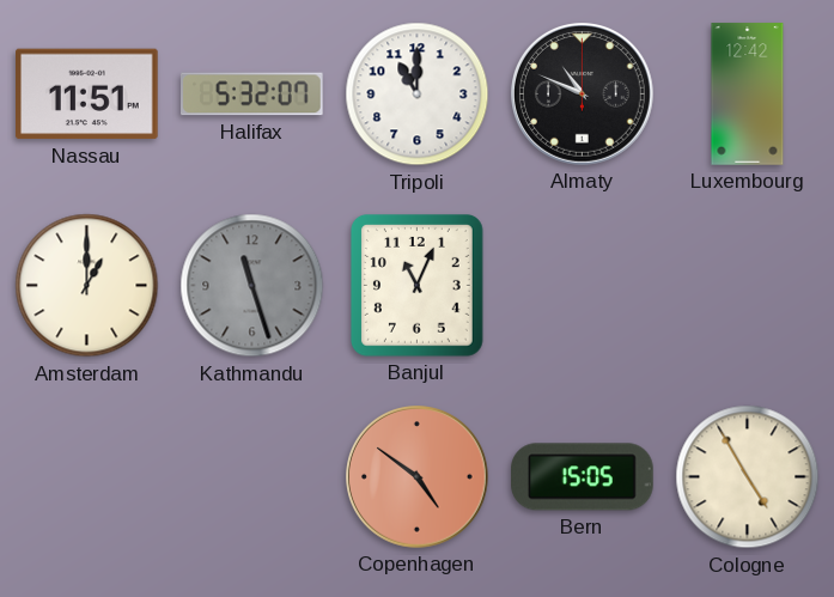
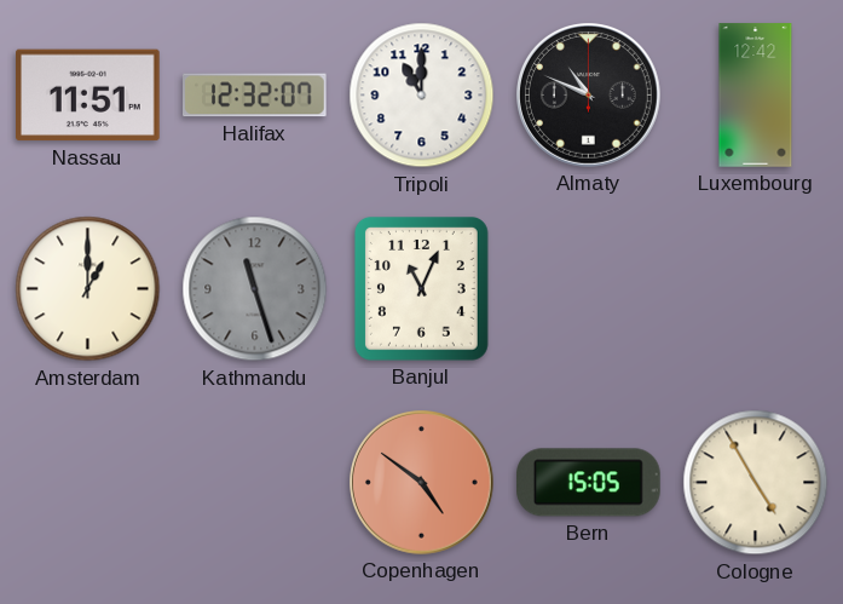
Halifax: 5:32 -> 12:32
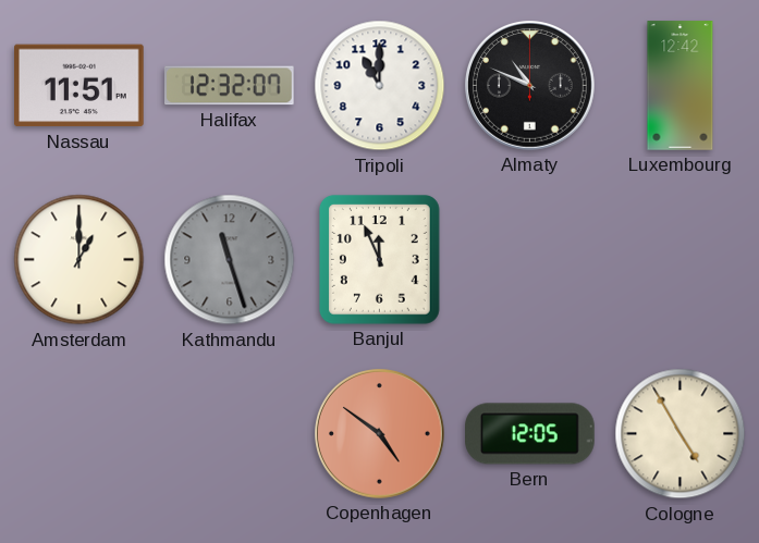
Banjul: 11:04 -> 11:56
Bern: 15:05 -> 12:05
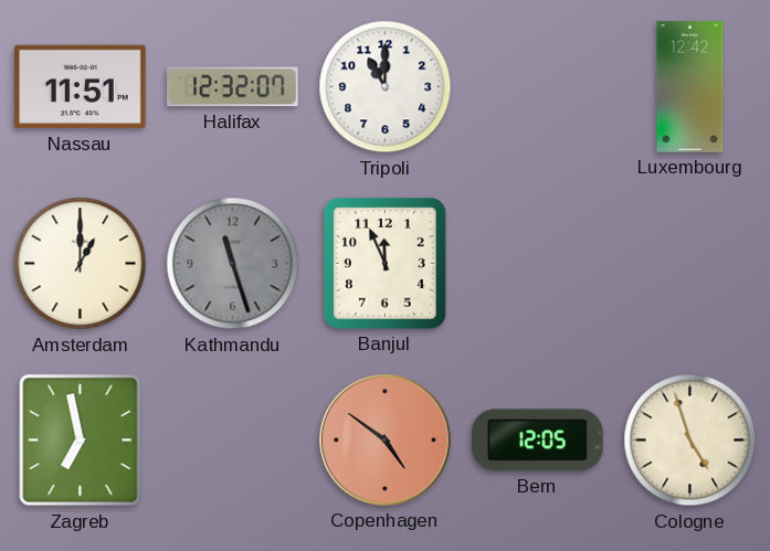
Almaty: 10:49 -> none
Zagreb: none -> 6:58
Cologne: 4:55 -> 4:57
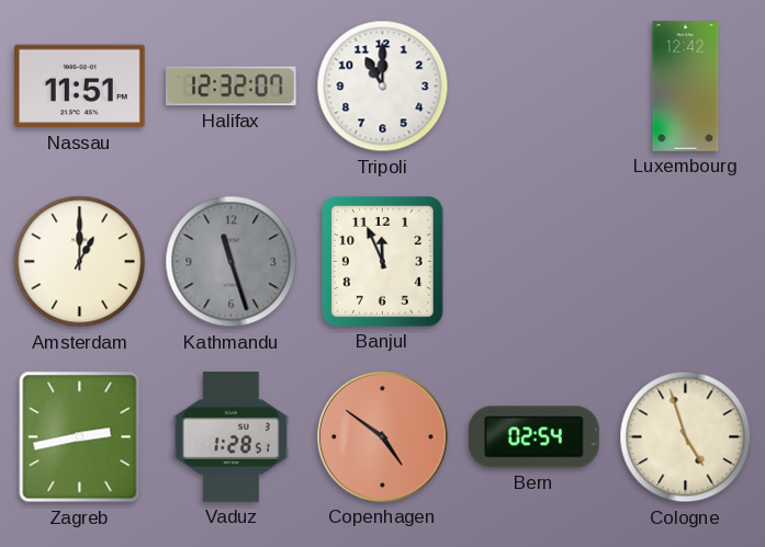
Zagreb: 6:58 -> 2:43
Vaduz: none -> 1:28
Bern: 12:05 -> 02:54
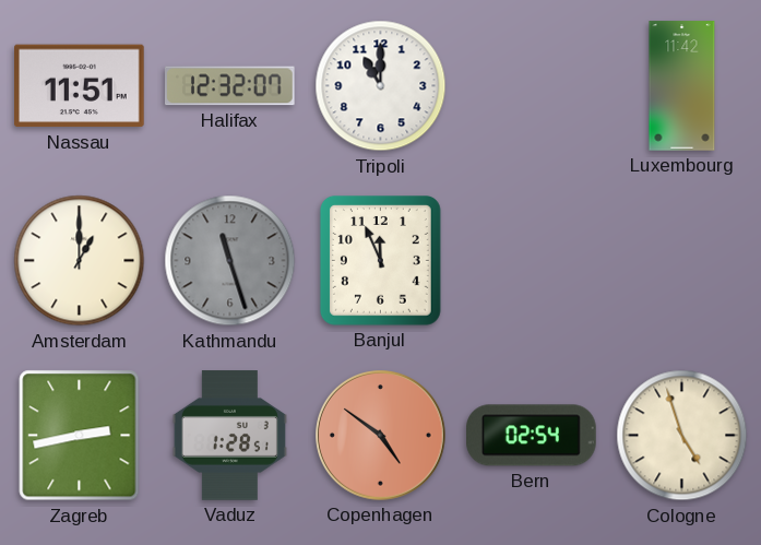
Luxembourg: 12:42 -> 11:42
